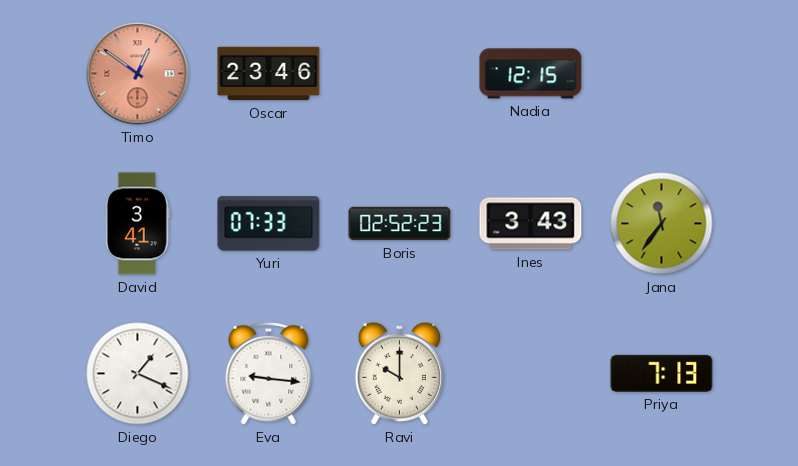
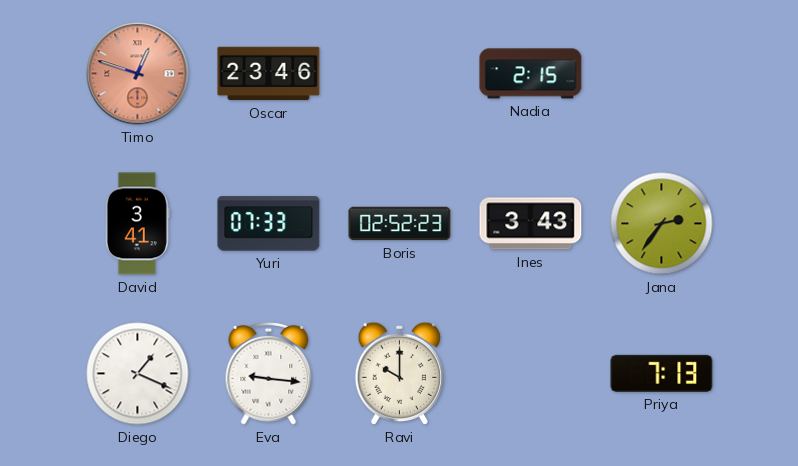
Timo: 12:51 -> 12:48
Nadia: 12:15 -> 2:15
Jana: 11:36 -> 2:36
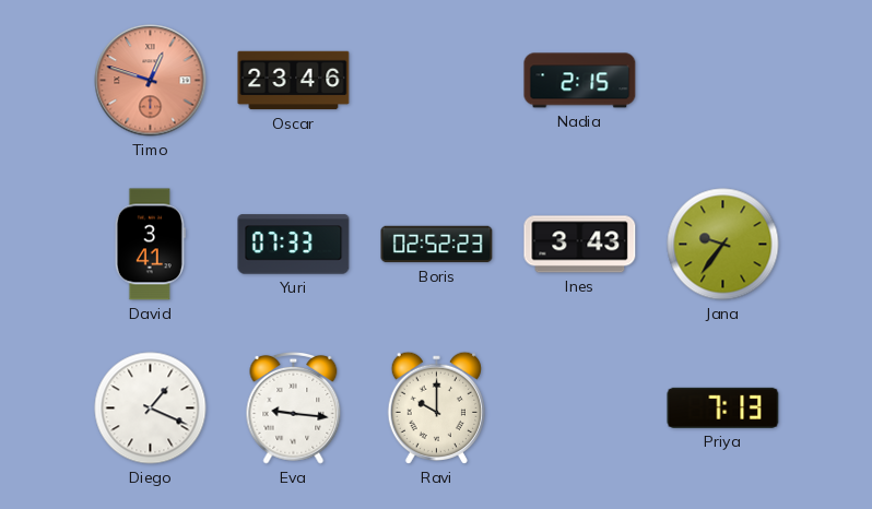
Jana: 2:36 -> 9:36
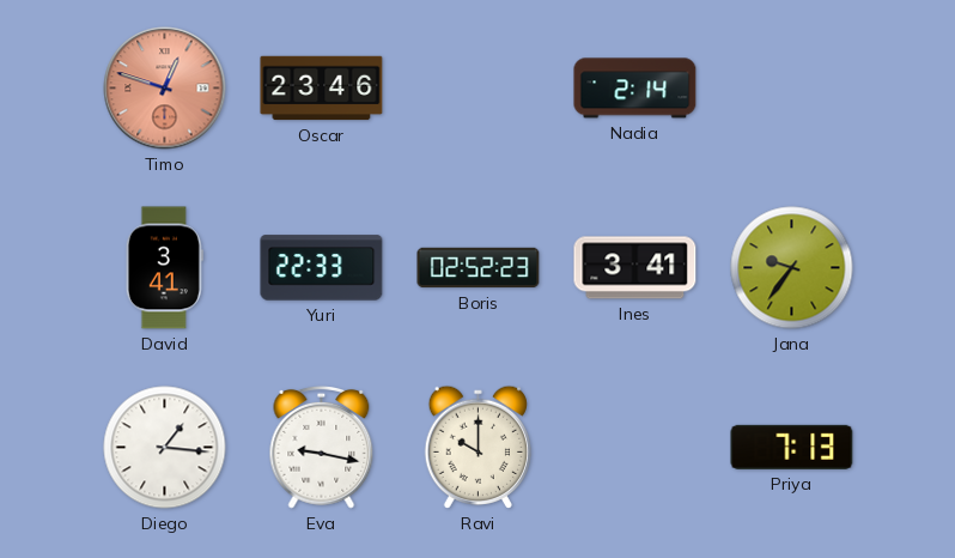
Nadia: 2:15 -> 2:14
Yuri: 07:33 -> 22:33
Ines: 3:43 -> 3:41
Diego: 1:19 -> 1:16
Eva: 9:16 -> 9:17
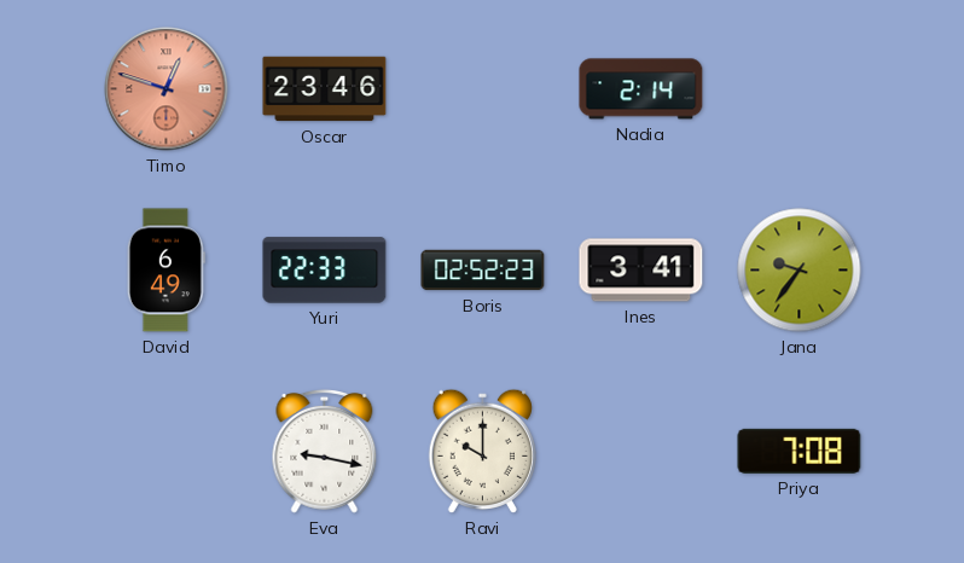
David: 3:41 -> 6:49
Diego: 1:16 -> none
Priya: 7:13 -> 7:08
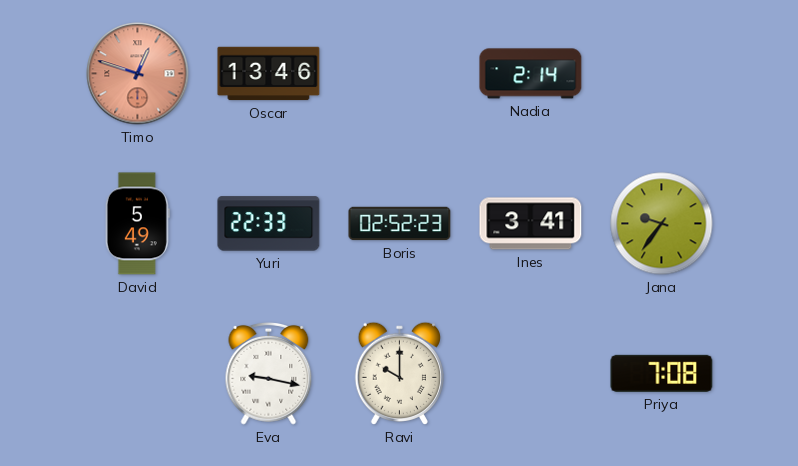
Oscar: 23:46 -> 13:46
David: 6:49 -> 5:49
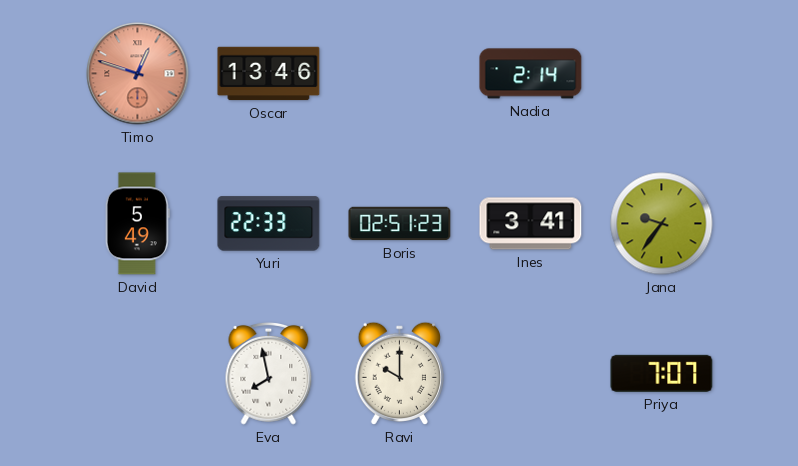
Boris: 02:52 -> 02:51
Eva: 9:17 -> 7:58
Priya: 7:08 -> 7:07
